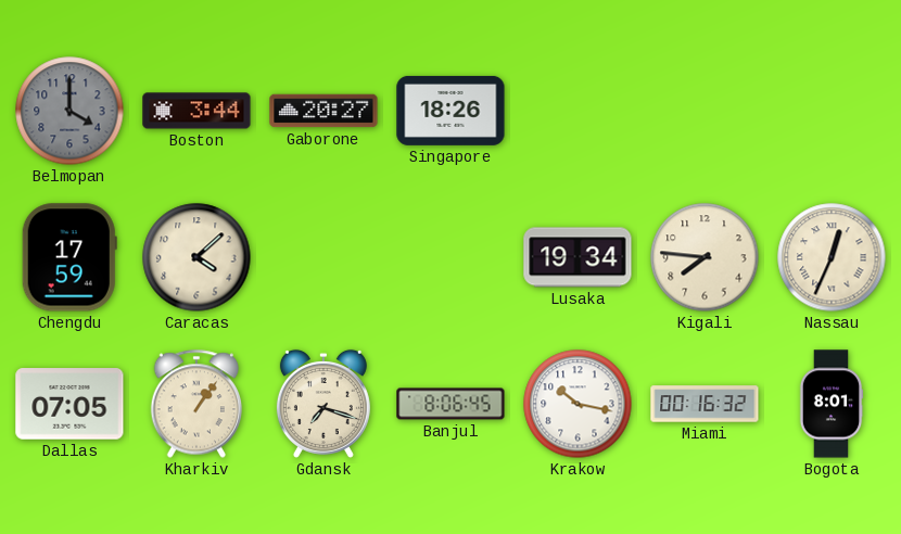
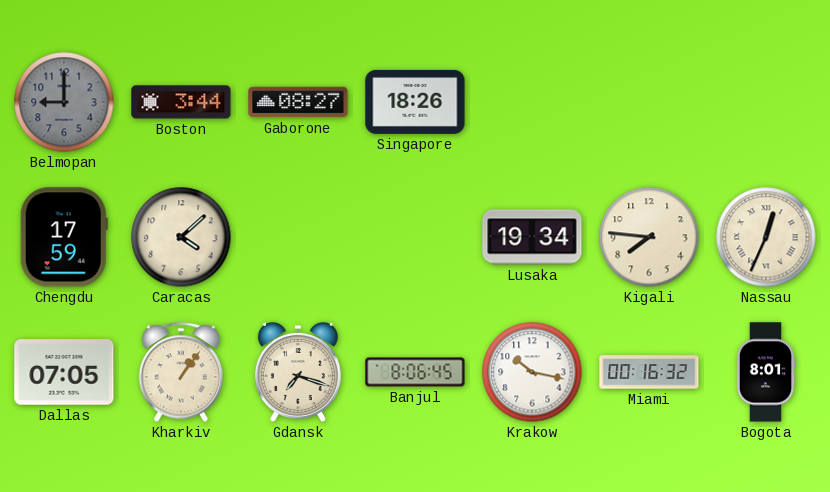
Belmopan: 4:00 -> 9:00
Gaborone: 20:27 -> 08:27
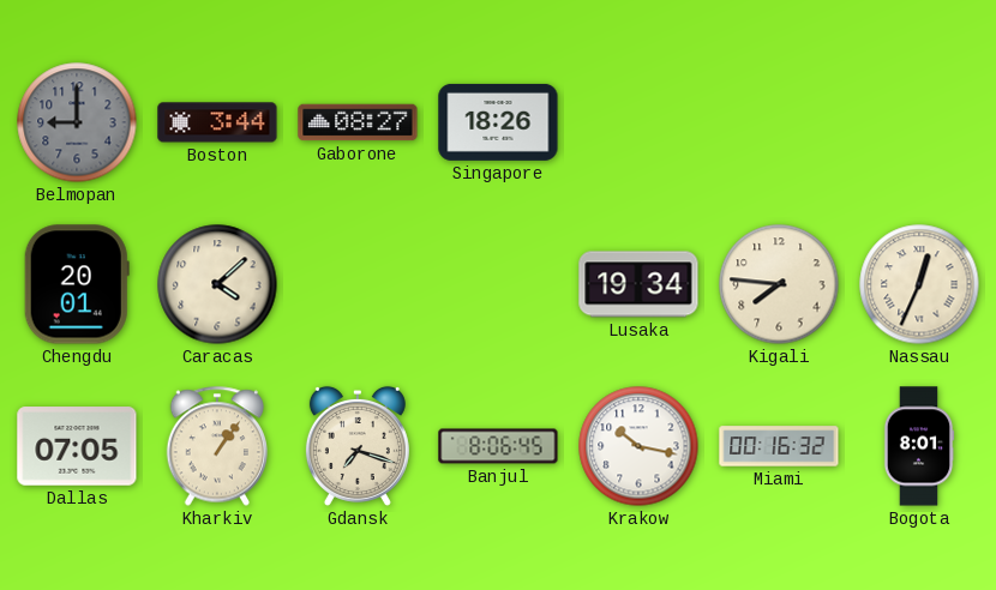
Chengdu: 17:59 -> 20:01
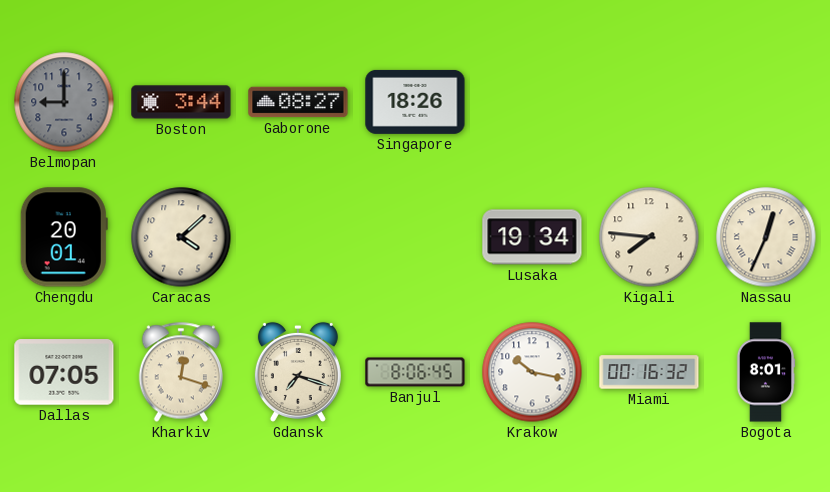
Kharkiv: 1:06 -> 12:18
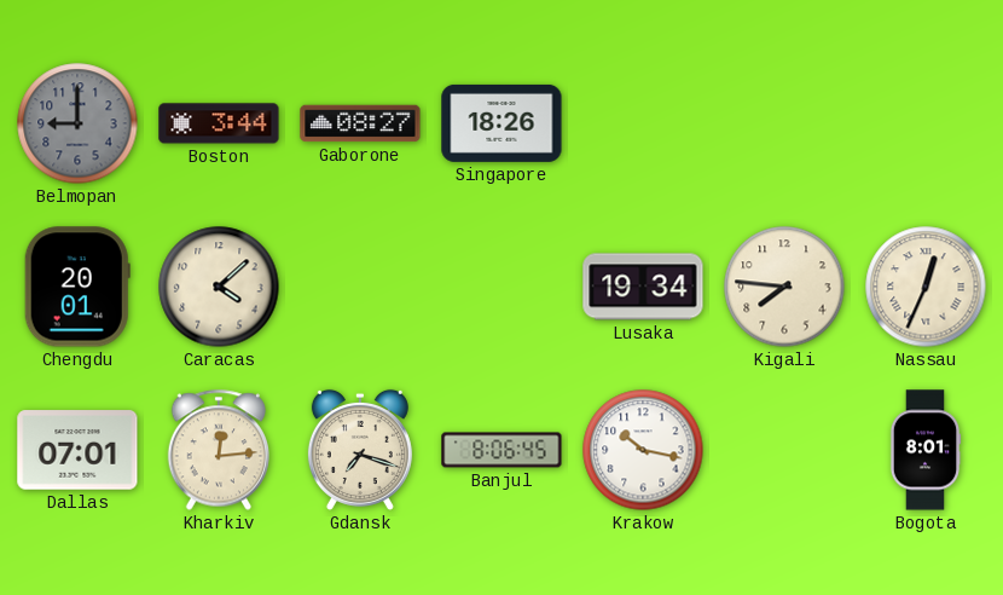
Dallas: 07:05 -> 07:01
Kharkiv: 12:18 -> 12:14
Miami: 00:16 -> none
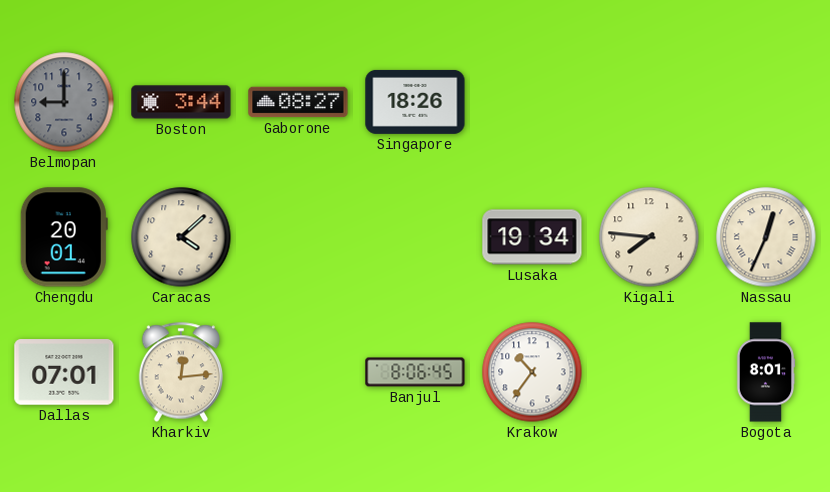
Gdansk: 7:18 -> none
Krakow: 10:17 -> 10:36
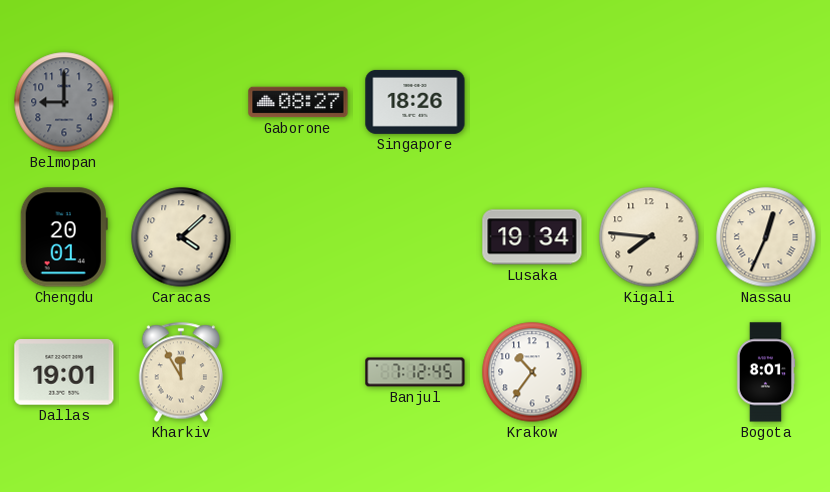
Boston: 3:44 -> none
Dallas: 07:01 -> 19:01
Kharkiv: 12:14 -> 11:55
Banjul: 8:06 -> 7:12
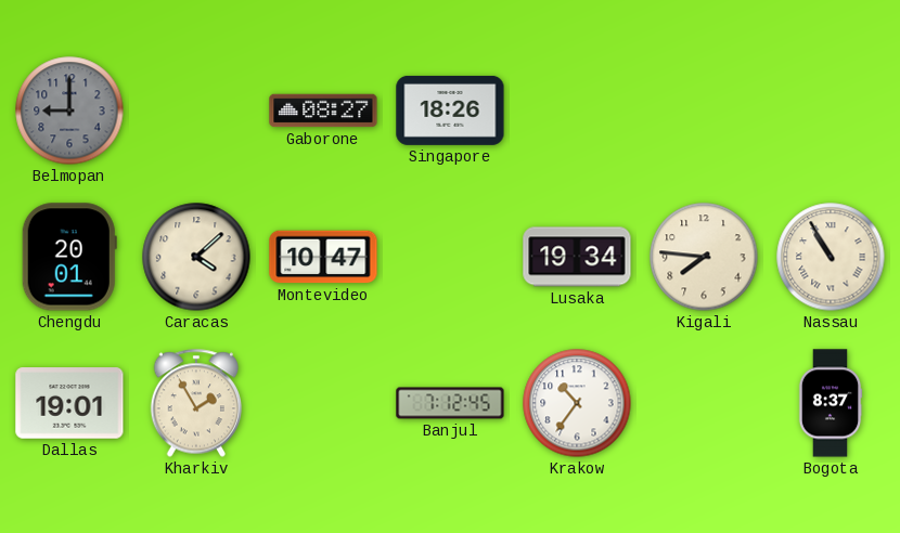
Montevideo: none -> 10:47
Nassau: 12:34 -> 10:55
Kharkiv: 11:55 -> 1:55
Bogota: 8:01 -> 8:37
